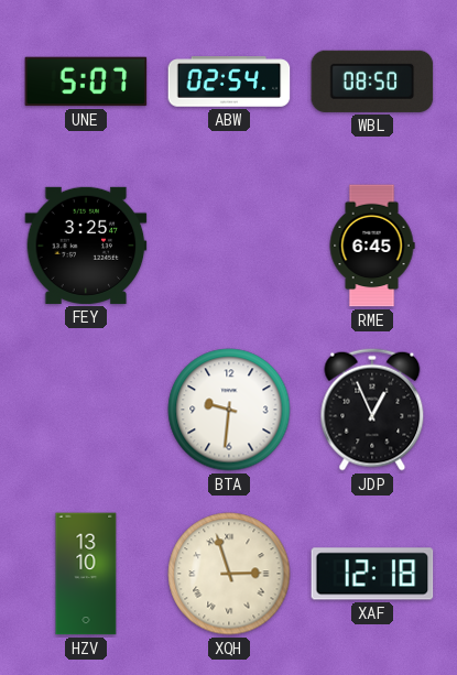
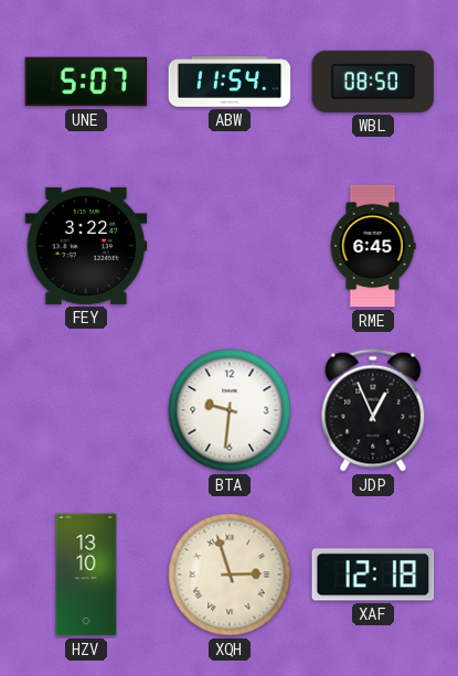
ABW: 02:54 -> 11:54
FEY: 3:25 -> 3:22
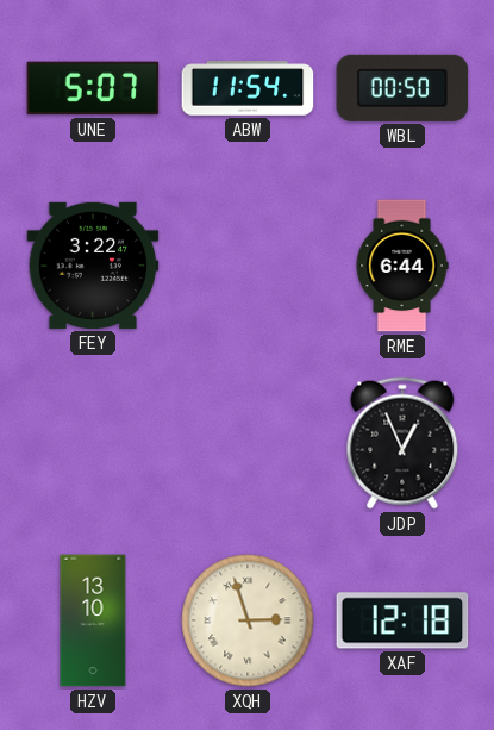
WBL: 08:50 -> 00:50
RME: 6:45 -> 6:44
BTA: 9:31 -> none
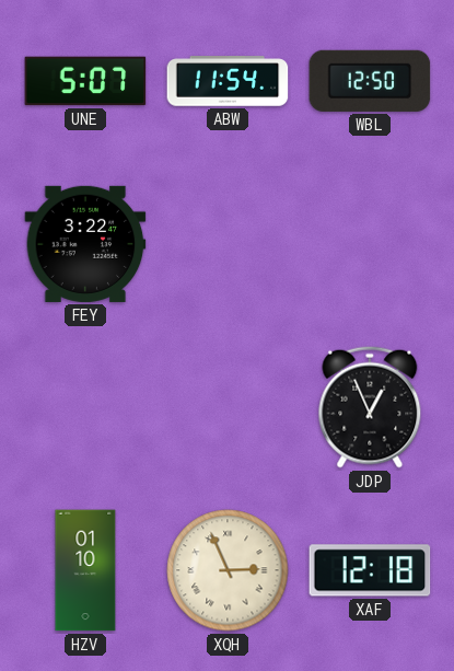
WBL: 00:50 -> 12:50
RME: 6:44 -> none
HZV: 13:10 -> 01:10
XQH: 2:57 -> 2:56
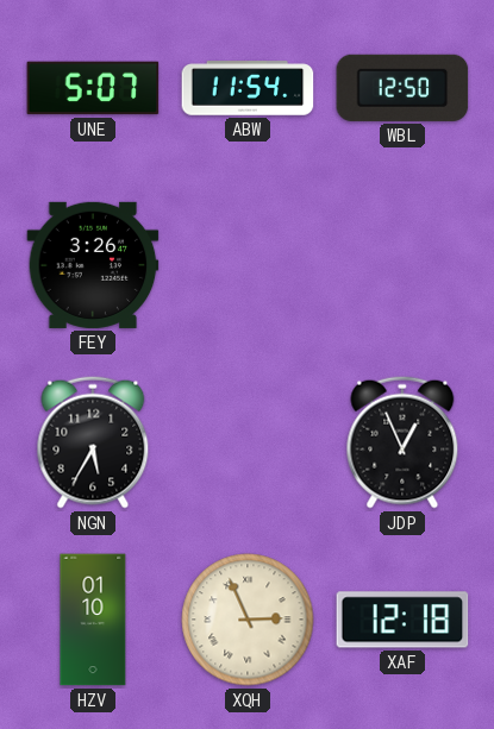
FEY: 3:22 -> 3:26
NGN: none -> 5:35
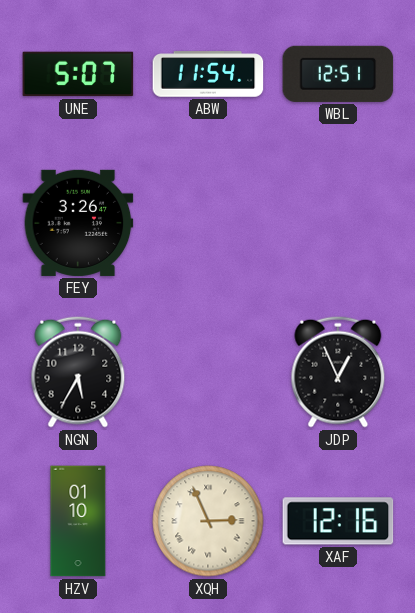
WBL: 12:50 -> 12:51
XAF: 12:18 -> 12:16
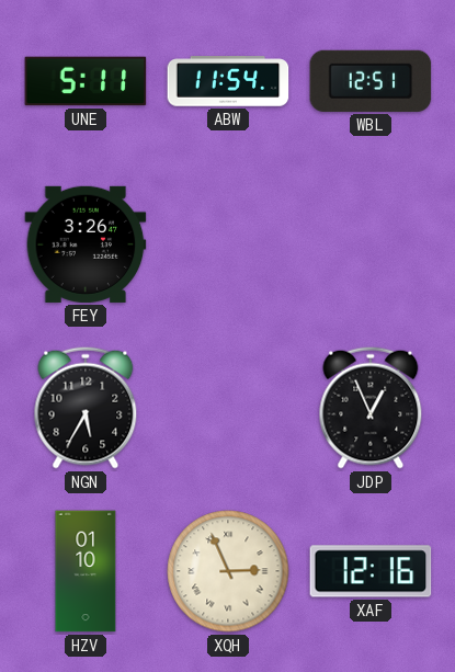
UNE: 5:07 -> 5:11
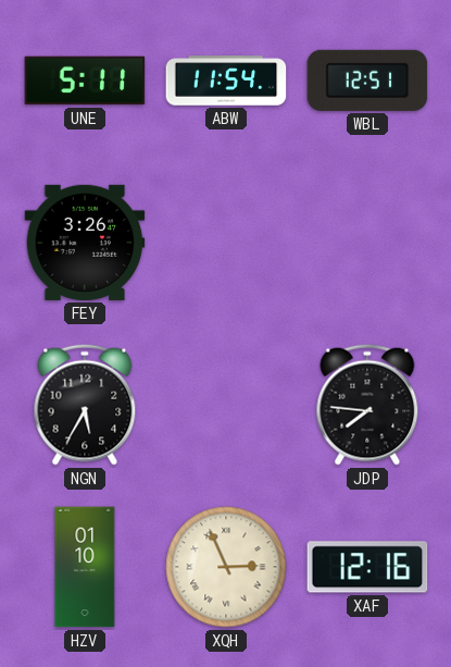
JDP: 12:56 -> 7:46
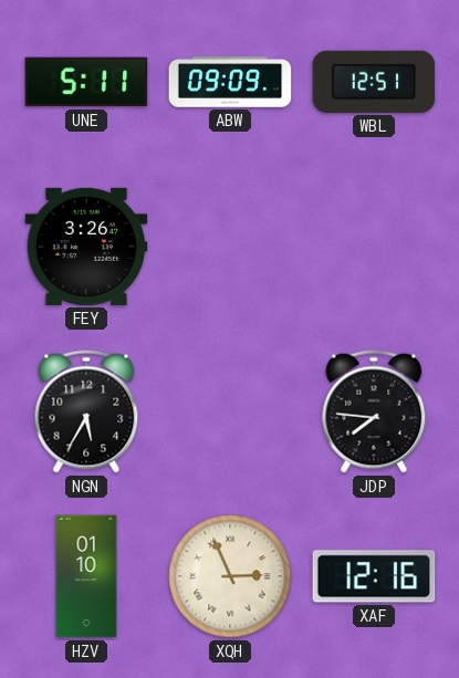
ABW: 11:54 -> 09:09
